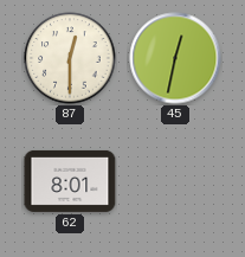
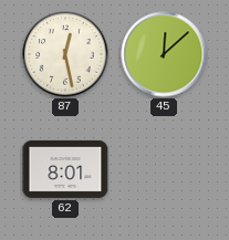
87: 12:30 -> 12:28
45: 12:32 -> 12:08
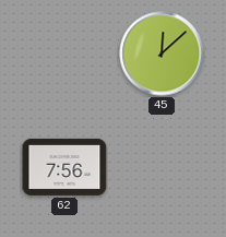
87: 12:28 -> none
62: 8:01 -> 7:56
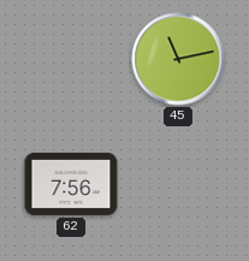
45: 12:08 -> 11:13
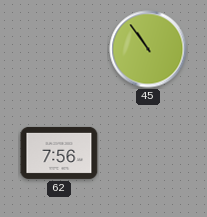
45: 11:13 -> 10:54
